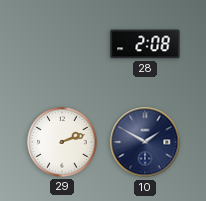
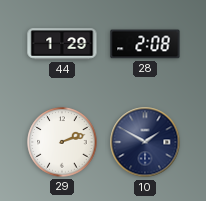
44: none -> 1:29
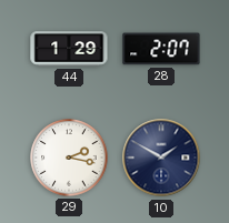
28: 2:08 -> 2:07
29: 2:12 -> 2:17
